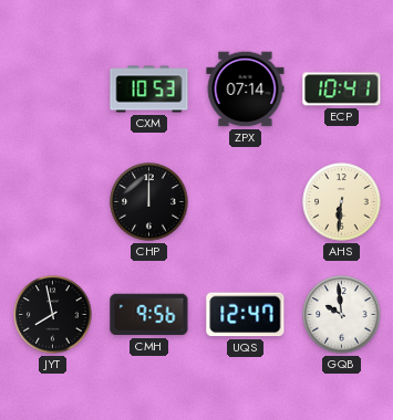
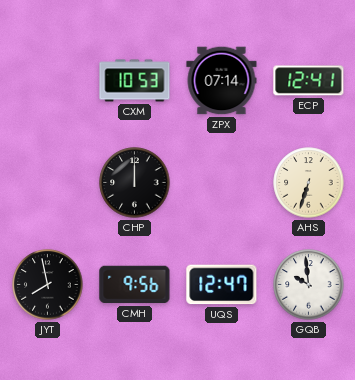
ECP: 10:41 -> 12:41
AHS: 6:31 -> 6:33
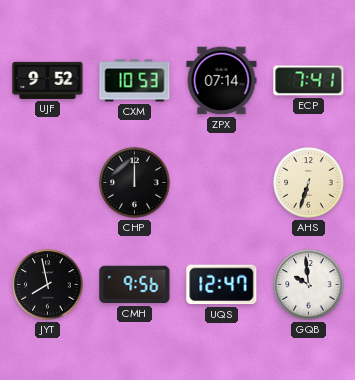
UJF: none -> 9:52
ECP: 12:41 -> 7:41
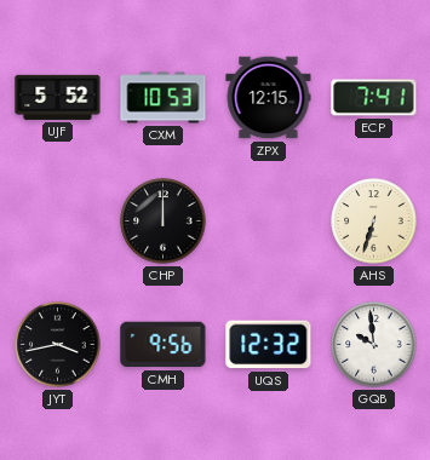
UJF: 9:52 -> 5:52
ZPX: 07:14 -> 12:15
JYT: 7:58 -> 3:43
UQS: 12:47 -> 12:32
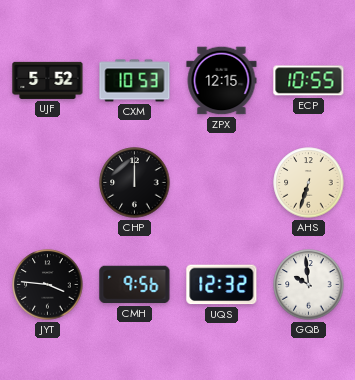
ECP: 7:41 -> 10:55
JYT: 3:43 -> 3:46
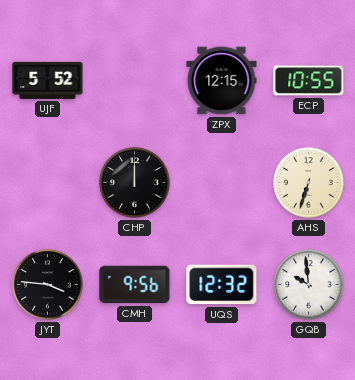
CXM: 10:53 -> none
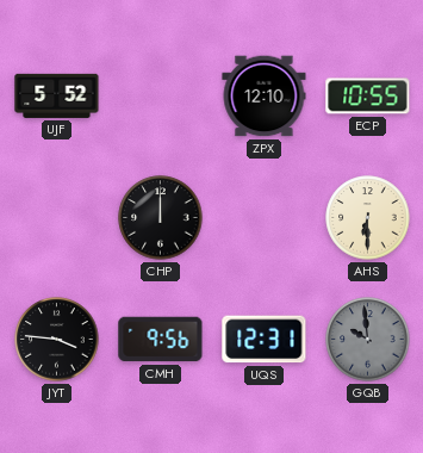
ZPX: 12:15 -> 12:10
AHS: 6:33 -> 6:30
UQS: 12:32 -> 12:31
GQB dial: white -> grey
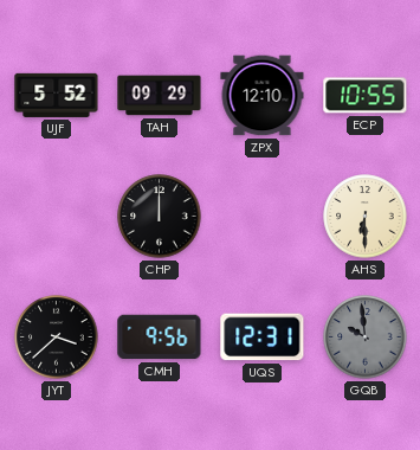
TAH: none -> 09:29
JYT: 3:46 -> 3:38
